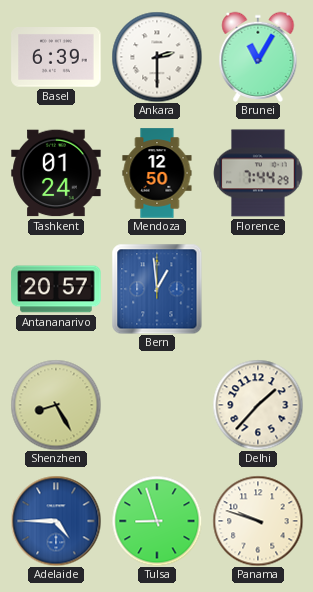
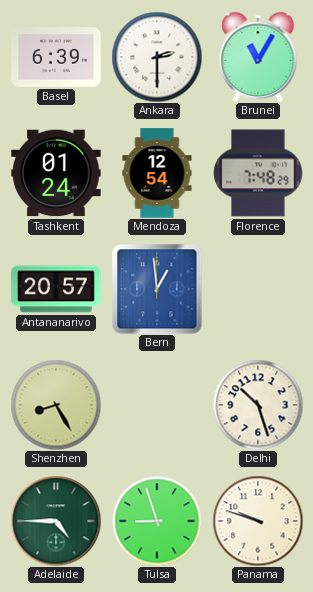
Mendoza: 12:50 -> 12:54
Florence: 7:44 -> 7:48
Delhi: 1:37 -> 10:27
Adelaide dial: blue -> green
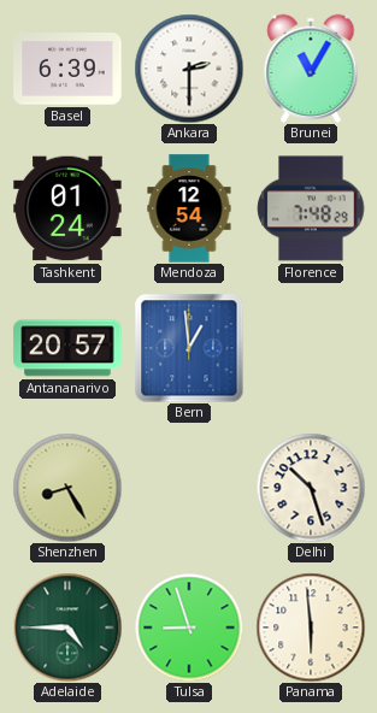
Panama: 9:48 -> 5:59
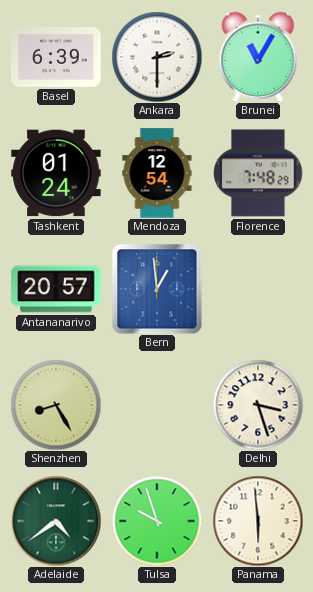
Delhi: 10:27 -> 3:27
Adelaide: 4:45 -> 4:39
Tulsa: 8:57 -> 9:57
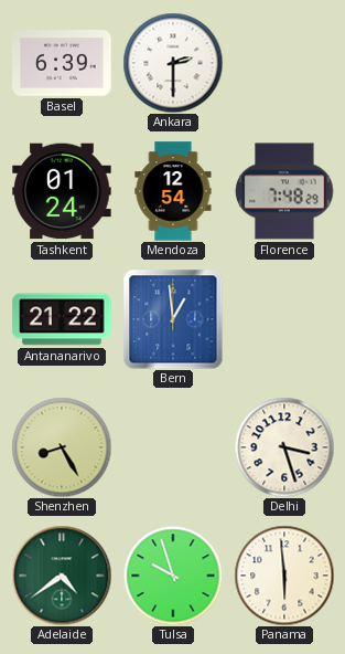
Brunei: 11:05 -> none
Antananarivo: 20:57 -> 21:22
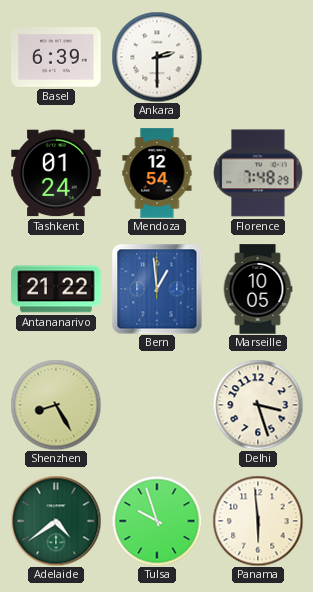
Marseille: none -> 10:05
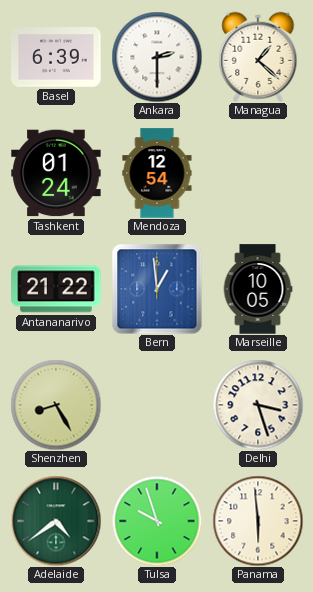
Managua: none -> 1:22
Florence: 7:48 -> none
